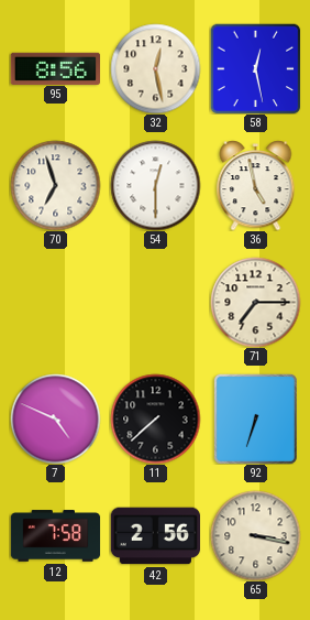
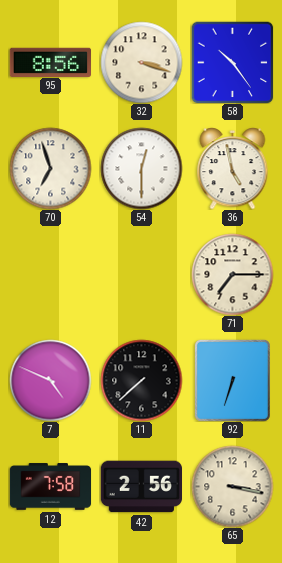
32: 12:28 -> 3:18
58: 12:28 -> 10:24
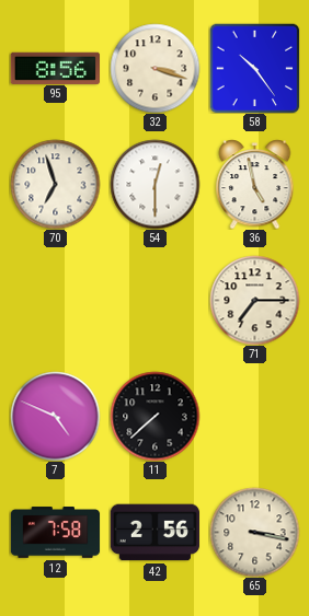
92: 6:33 -> none
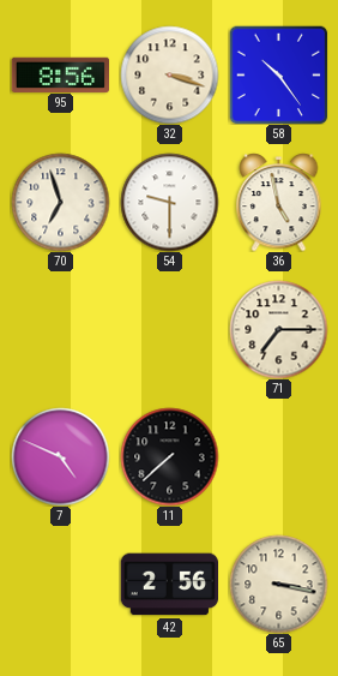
54: 12:30 -> 9:30
12: 7:58 -> none
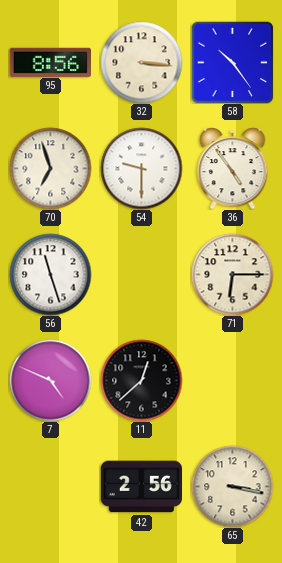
32: 3:18 -> 3:16
36: 4:58 -> 4:54
56: none -> 11:27
71: 7:15 -> 6:15
11: 7:38 -> 12:38
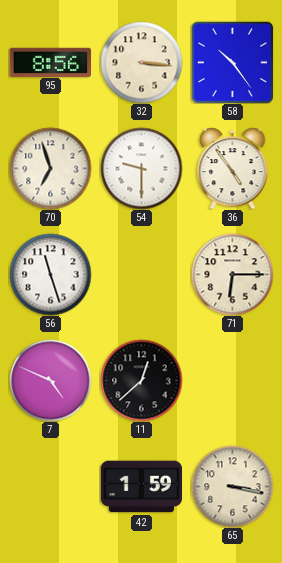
42: 2:56 -> 1:59
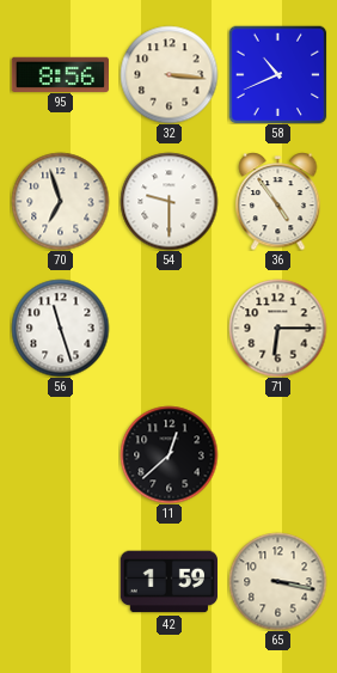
58: 10:24 -> 10:41
7: 4:49 -> none
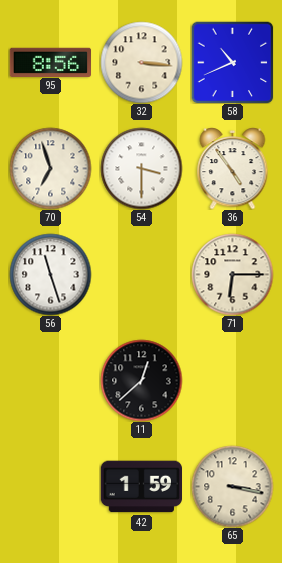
54: 9:30 -> 3:30
